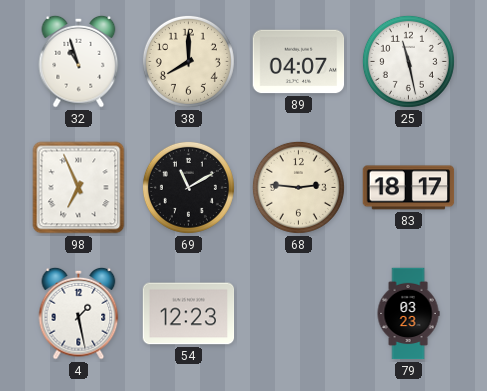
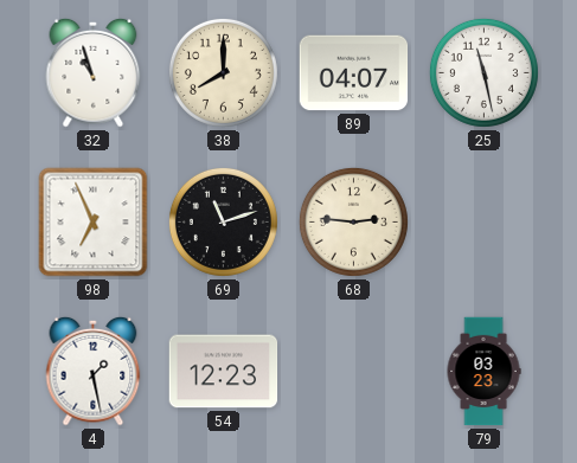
69: 11:10 -> 11:12
83: 18:17 -> none
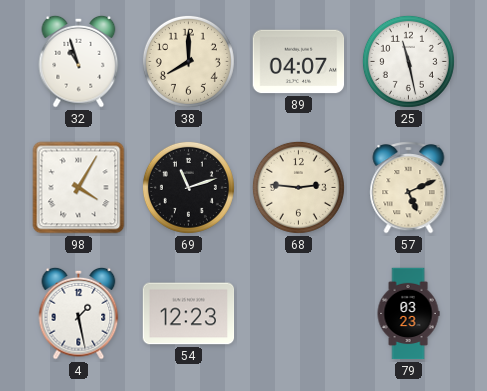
98: 6:56 -> 4:05
57: none -> 5:11
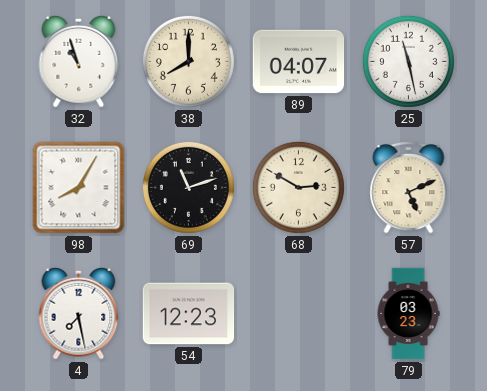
98: 4:05 -> 8:05
68: 2:46 -> 2:50
4: 1:28 -> 7:28
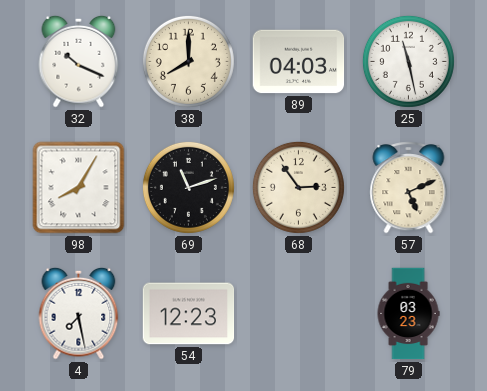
32: 10:57 -> 10:19
89: 04:07 -> 04:03
68: 2:50 -> 2:54
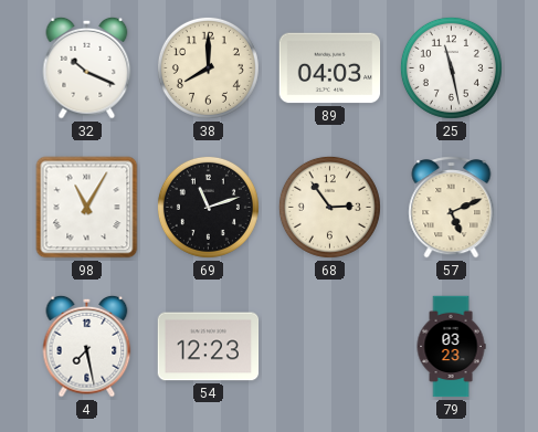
98: 8:05 -> 11:05
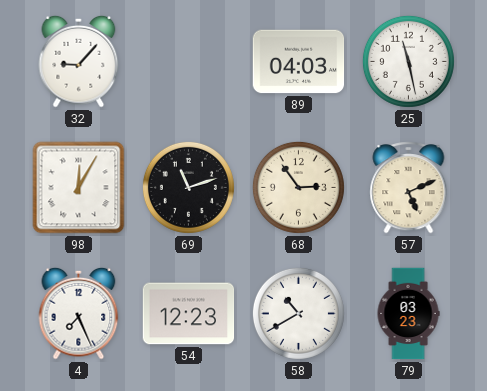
32: 10:19 -> 9:07
38: 8:00 -> none
98: 11:05 -> 12:05
4: 7:28 -> 7:26
58: none -> 10:40
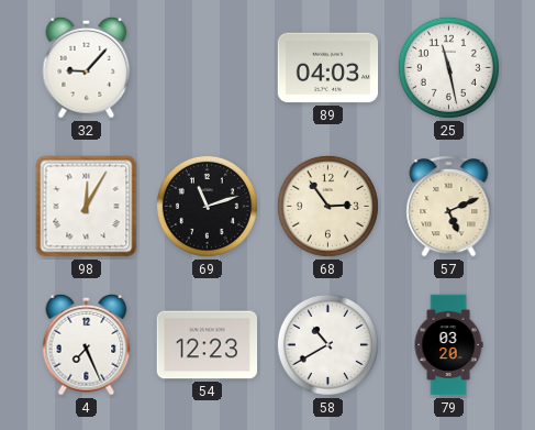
79: 03:23 -> 03:20
